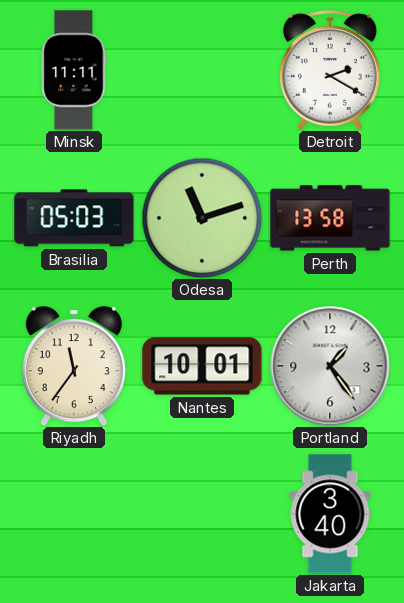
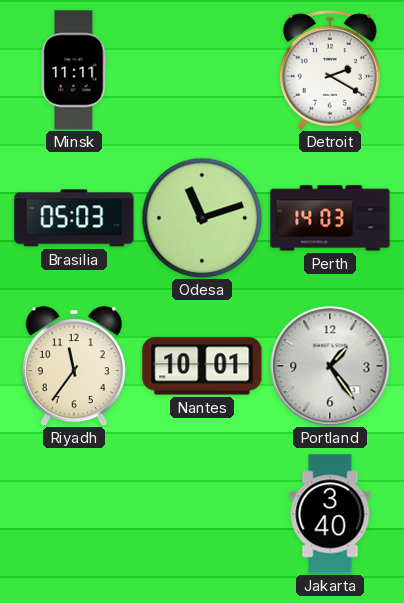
Perth: 13:58 -> 14:03
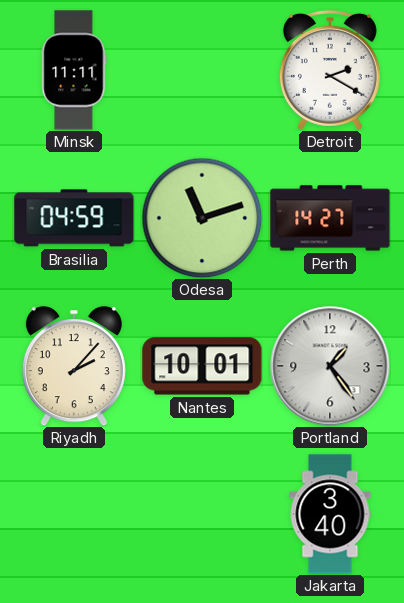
Brasilia: 05:03 -> 04:59
Perth: 14:03 -> 14:27
Riyadh: 11:36 -> 2:07
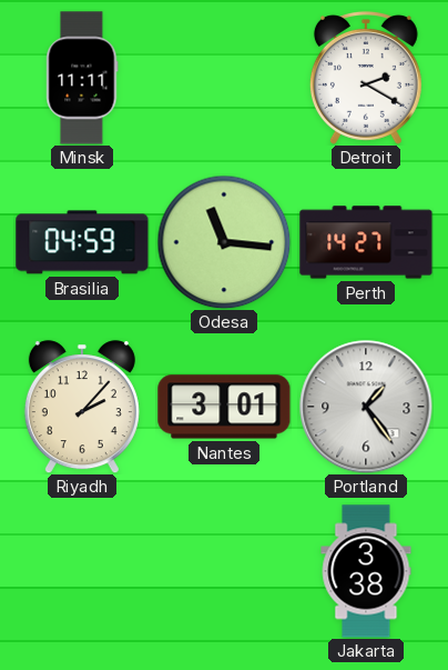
Odesa: 11:12 -> 11:16
Nantes: 10:01 -> 3:01
Jakarta: 3:40 -> 3:38
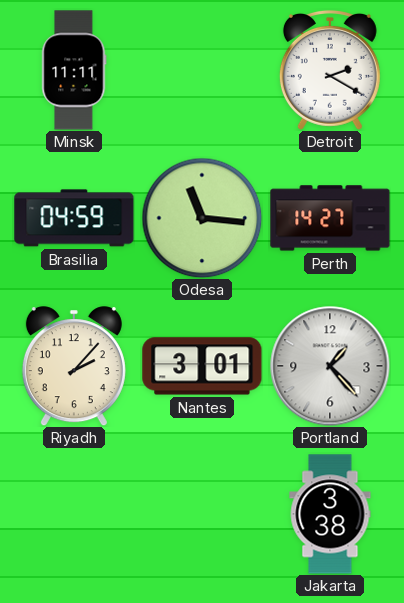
Portland: 1:24 -> 1:23
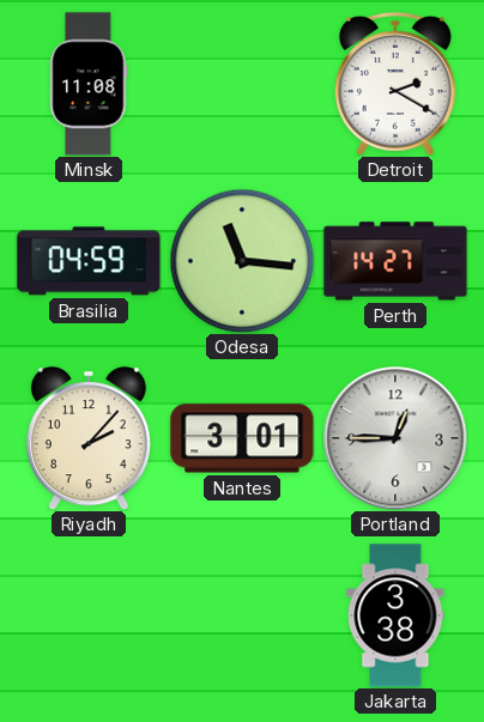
Minsk: 11:11 -> 11:08
Portland: 1:23 -> 12:45
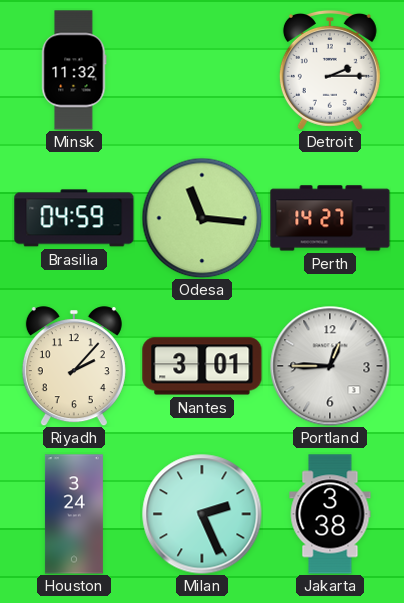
Minsk: 11:08 -> 11:32
Detroit: 2:20 -> 2:15
Houston: none -> 3:24
Milan: none -> 2:26
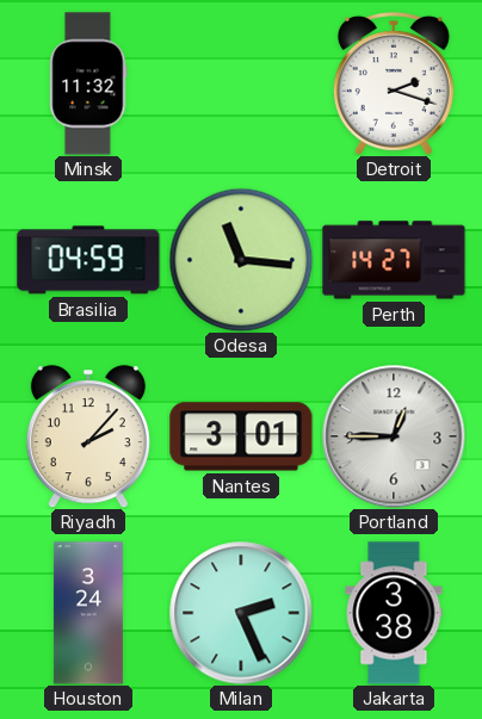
Detroit: 2:15 -> 2:18
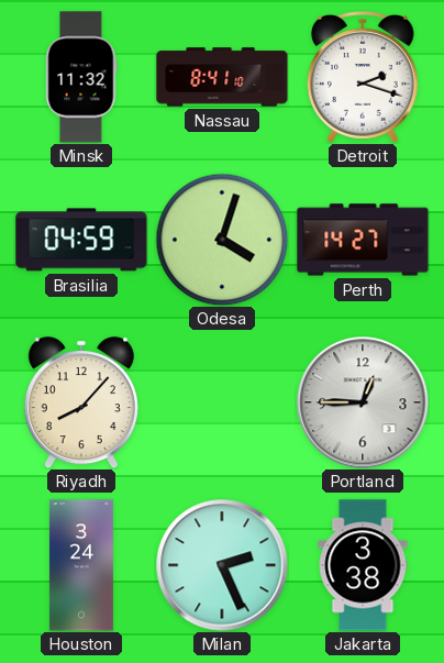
Nassau: none -> 8:41
Odesa: 11:16 -> 4:03
Riyadh: 2:07 -> 8:07
Nantes: 3:01 -> none
